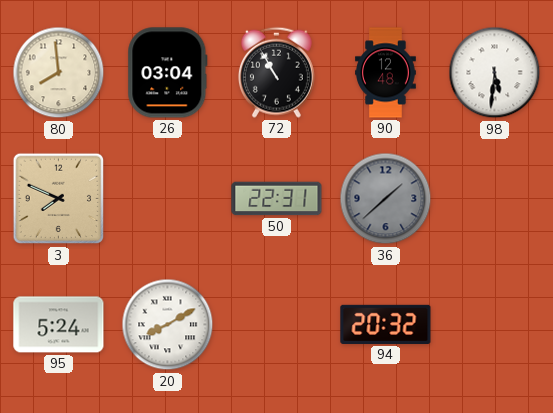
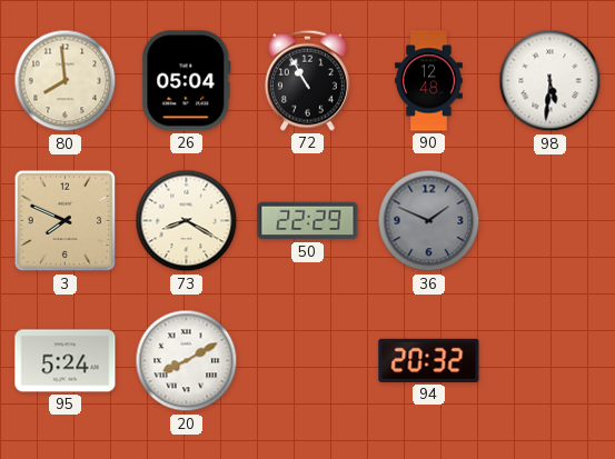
26: 03:04 -> 05:04
73: none -> 8:20
50: 22:31 -> 22:29
36: 1:38 -> 1:49
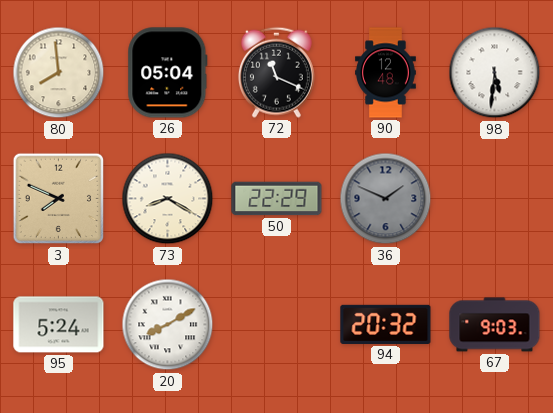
72: 10:55 -> 11:19
67: none -> 9:03
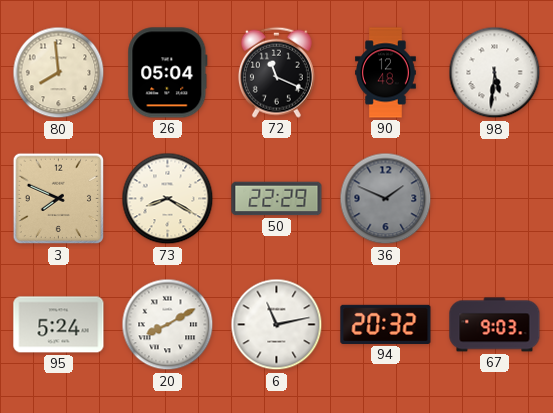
6: none -> 11:13
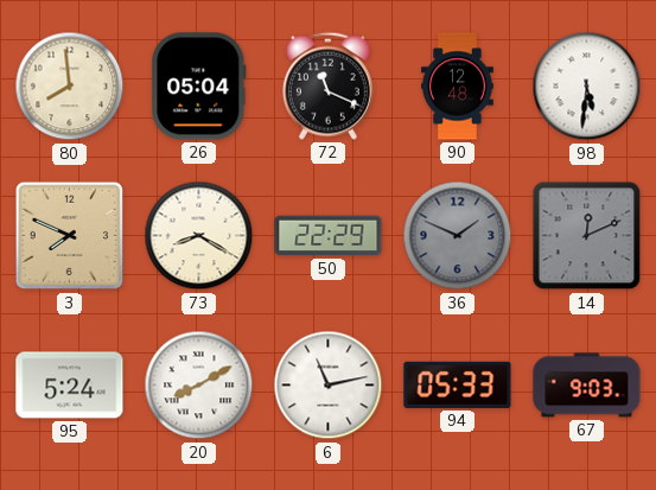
14: none -> 12:11
94: 20:32 -> 05:33
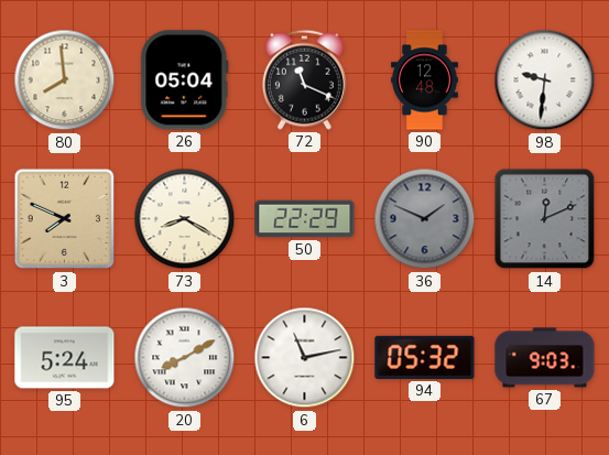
98: 5:31 -> 9:31
94: 05:33 -> 05:32
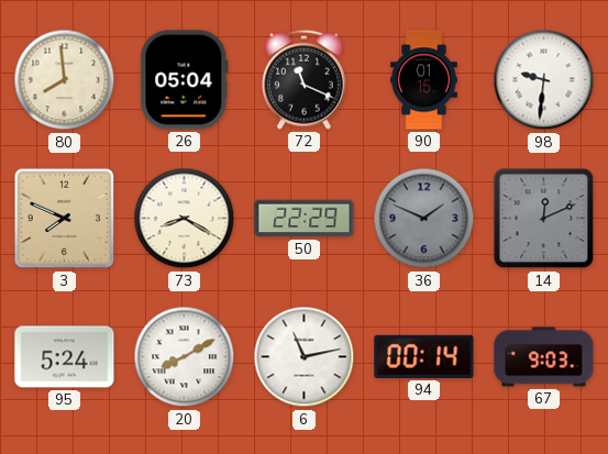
90: 12:48 -> 01:15
94: 05:32 -> 00:14
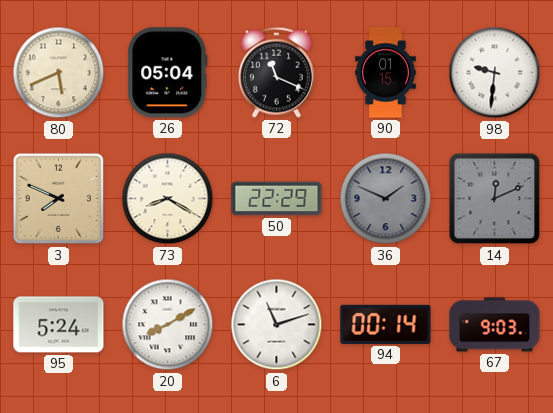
80: 7:59 -> 5:41
6: 11:13 -> 11:12
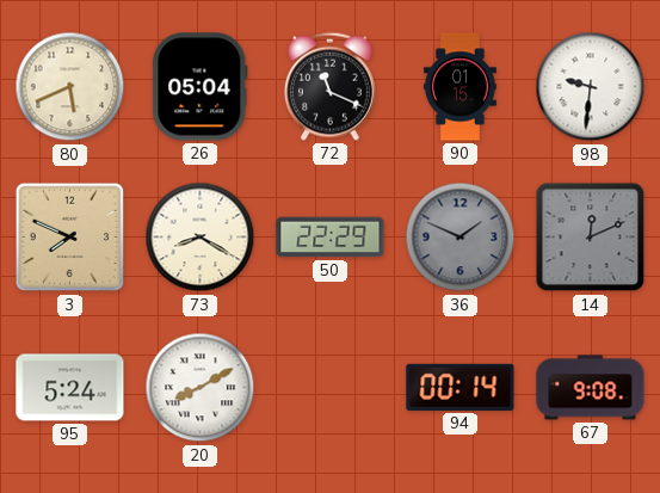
6: 11:12 -> none
67: 9:03 -> 9:08
